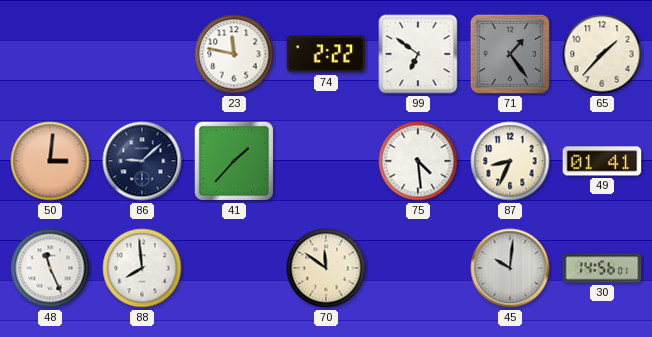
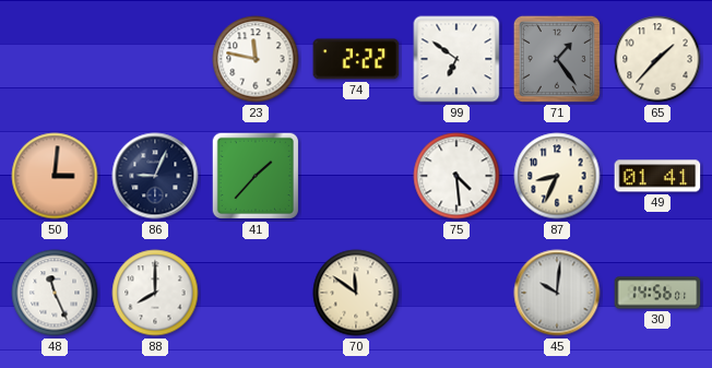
86: 9:08 -> 9:04
88: 7:59 -> 8:00
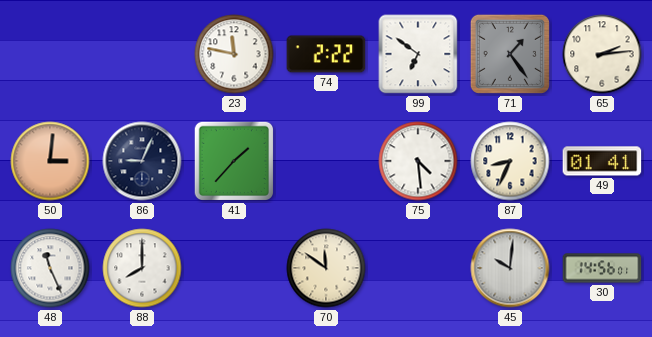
65: 1:37 -> 2:14
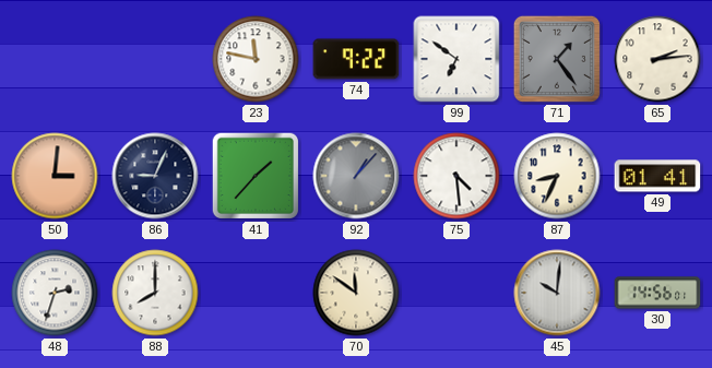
74: 2:22 -> 9:22
92: none -> 1:07
48: 11:26 -> 2:33
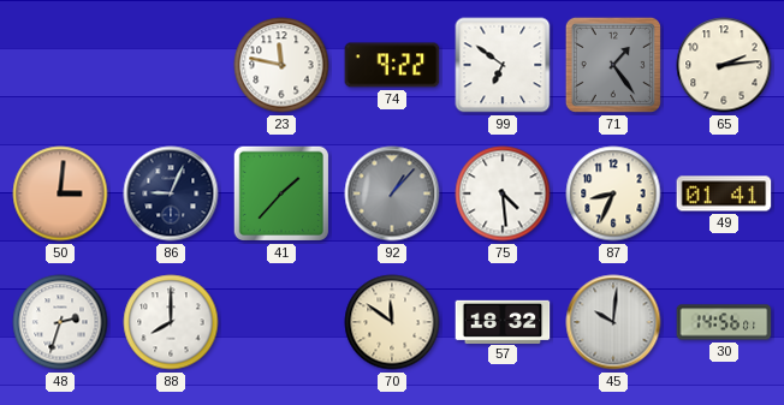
57: none -> 18:32
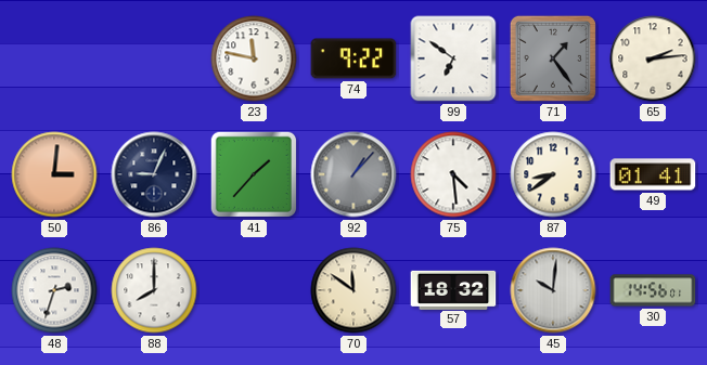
87: 8:34 -> 8:39
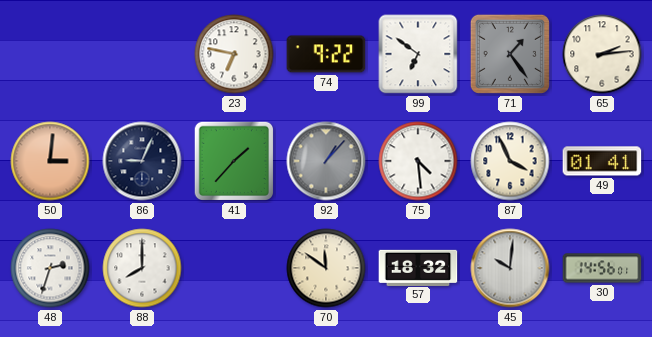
23: 11:47 -> 6:47
87: 8:39 -> 3:56
